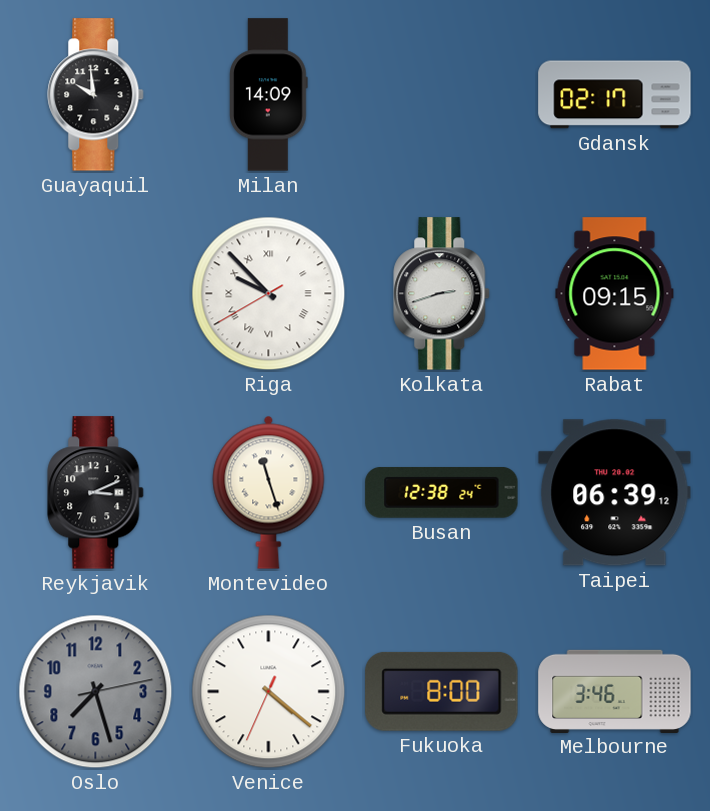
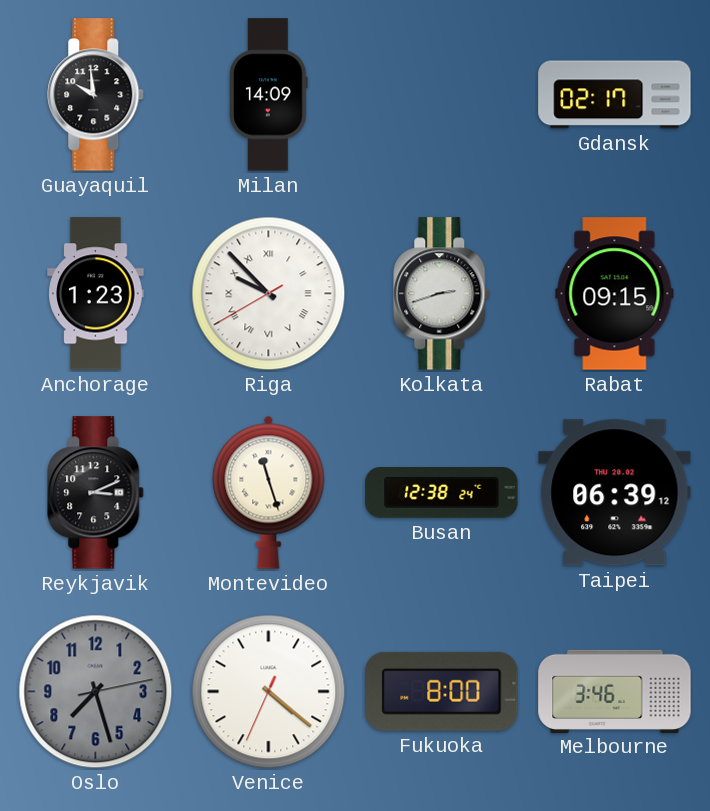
Anchorage: none -> 1:23
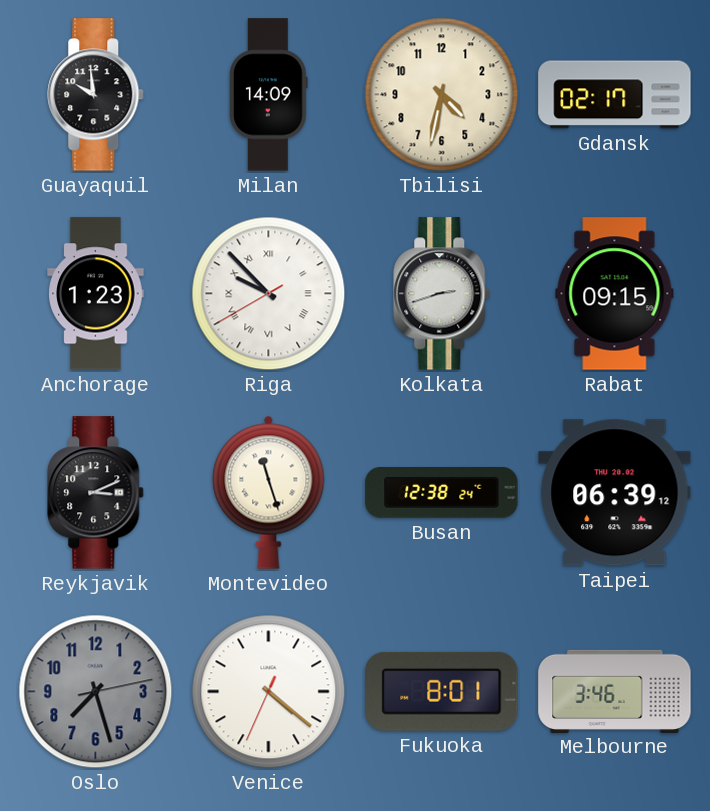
Tbilisi: none -> 4:32
Fukuoka: 8:00 -> 8:01
